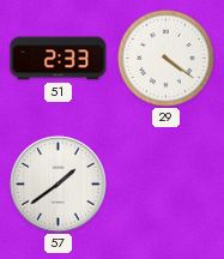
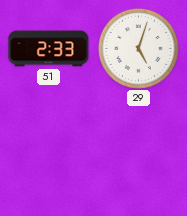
29: 4:21 -> 5:03
57: 1:39 -> none
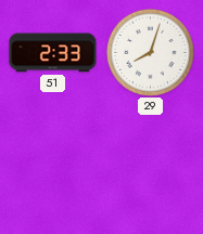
29: 5:03 -> 8:03
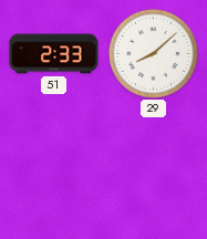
29: 8:03 -> 8:08
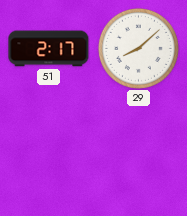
51: 2:33 -> 2:17
